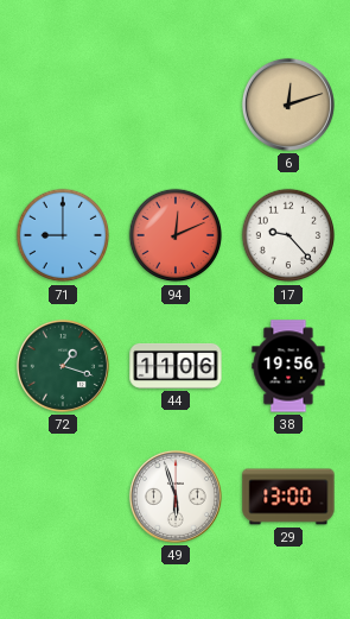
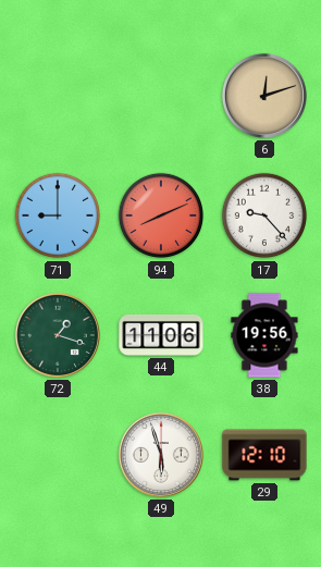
94: 12:11 -> 8:11
29: 13:00 -> 12:10
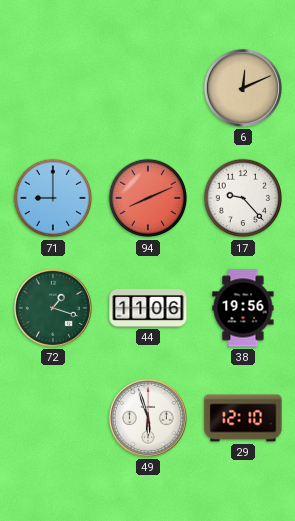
6: 12:12 -> 12:11
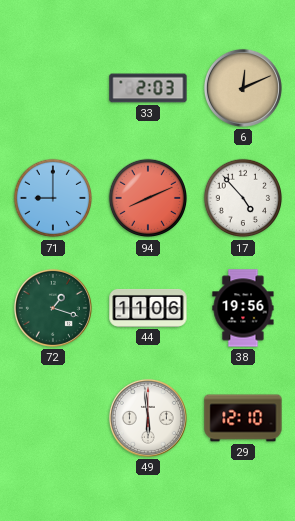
33: none -> 2:03
17: 9:23 -> 4:53
49: 5:57 -> 5:59
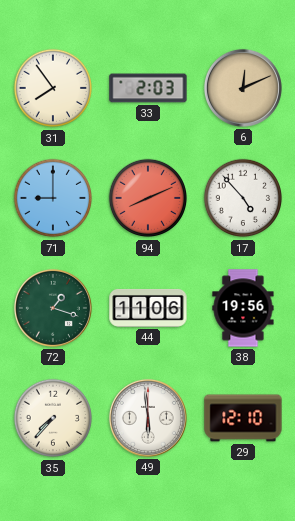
31: none -> 7:54
35: none -> 7:37
